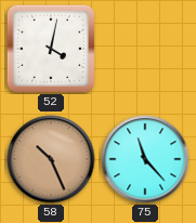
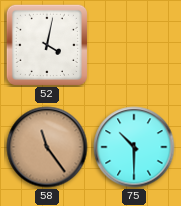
58: 10:26 -> 11:24
75: 11:23 -> 10:30
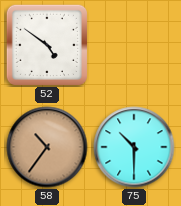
52: 4:02 -> 4:51
58: 11:24 -> 10:36
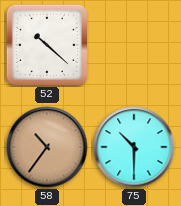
52: 4:51 -> 10:22
